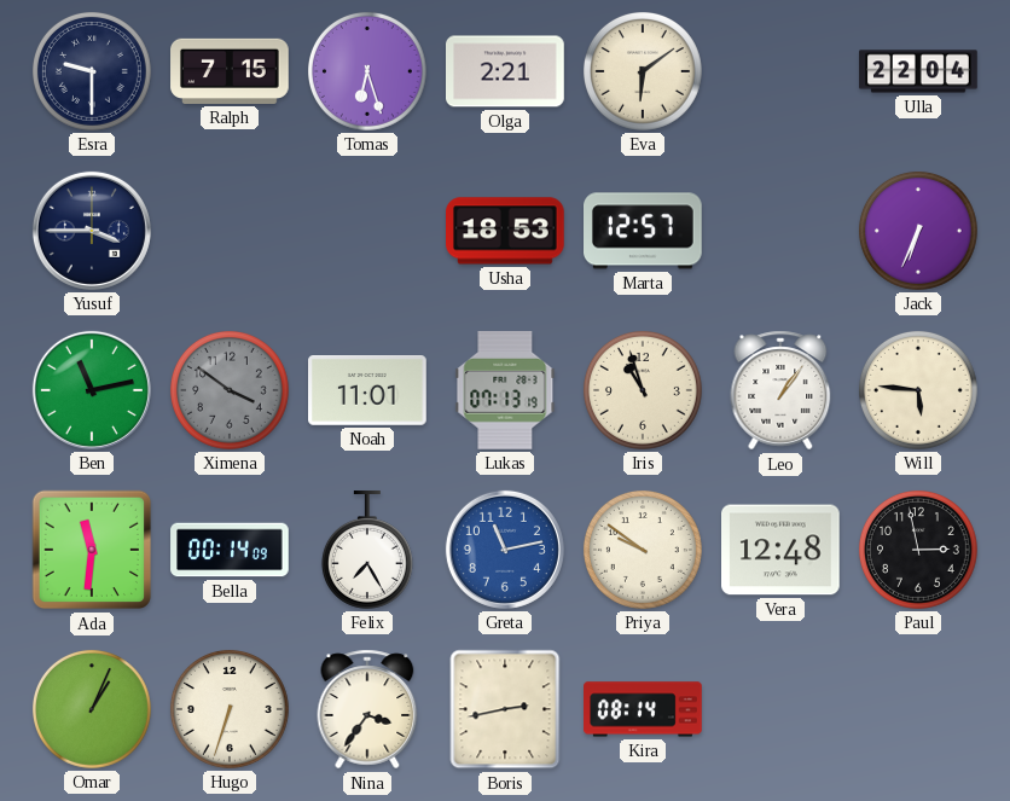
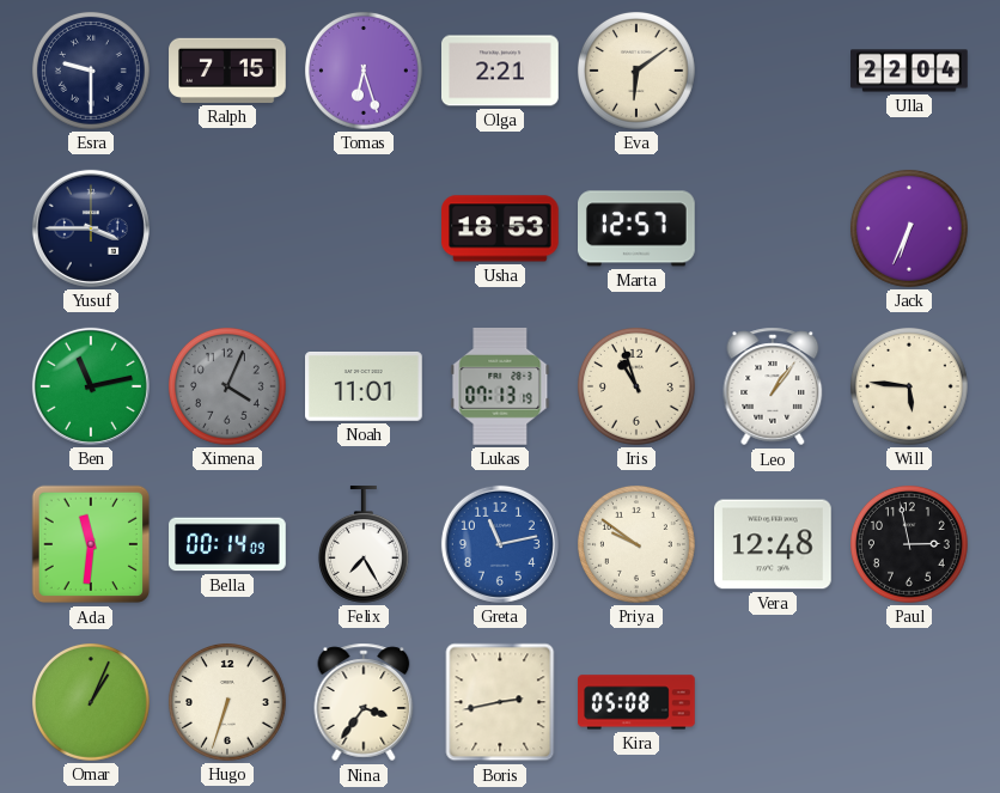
Ximena: 3:51 -> 4:04
Kira: 08:14 -> 05:08
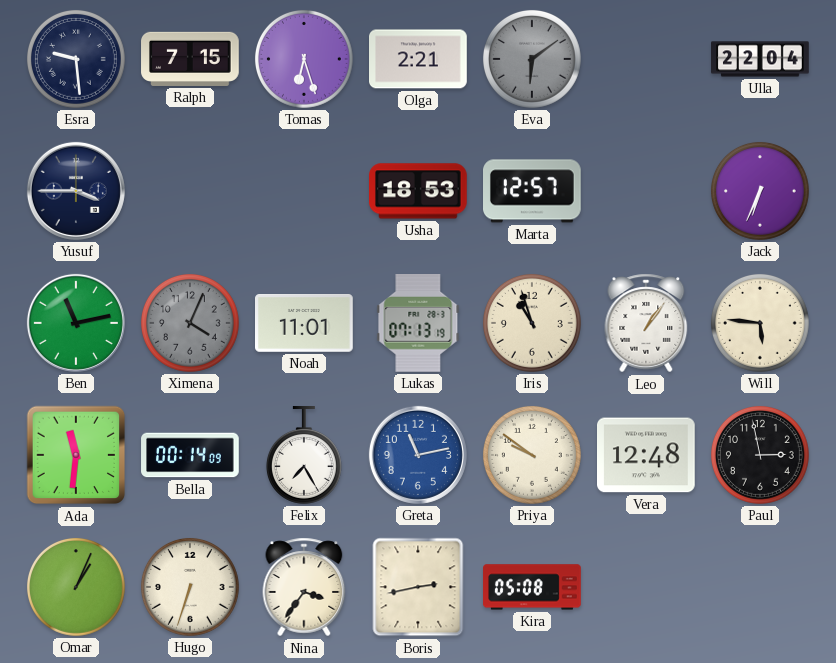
Esra: 9:30 -> 9:29
Eva dial: cream -> grey
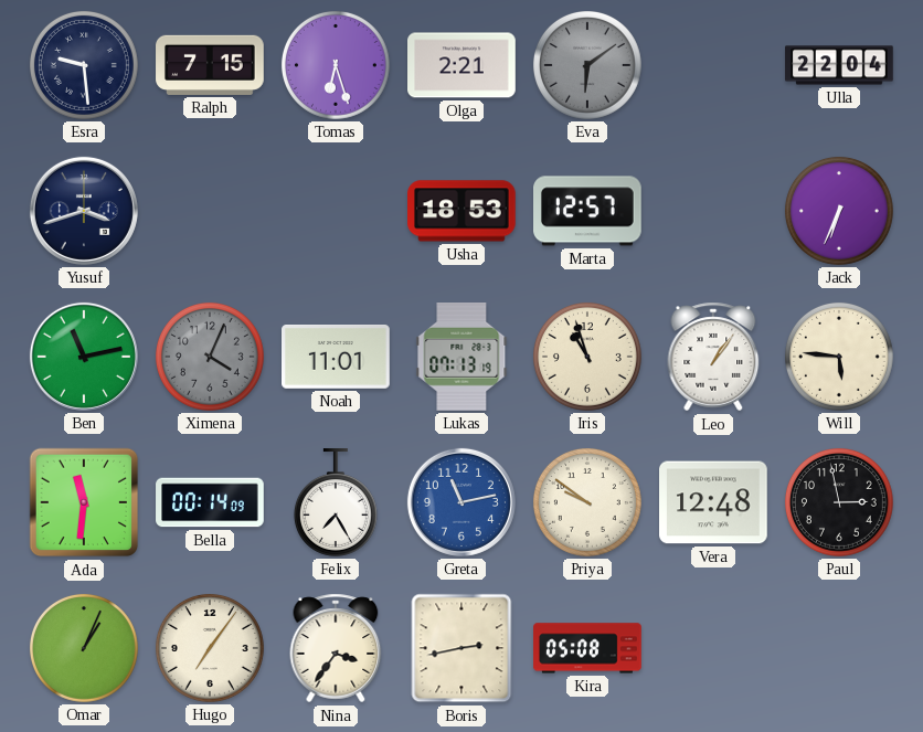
Yusuf: 3:45 -> 3:42
Hugo: 6:33 -> 7:06
